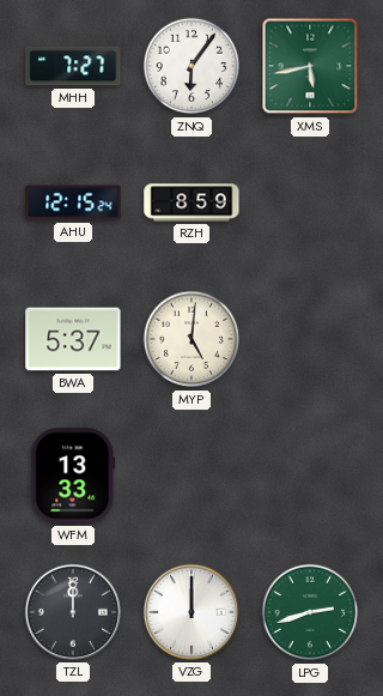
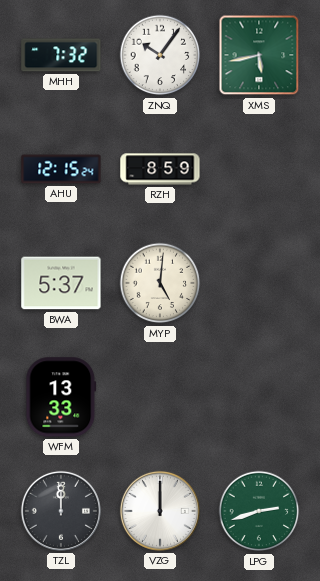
MHH: 7:27 -> 7:32
ZNQ: 6:06 -> 10:06
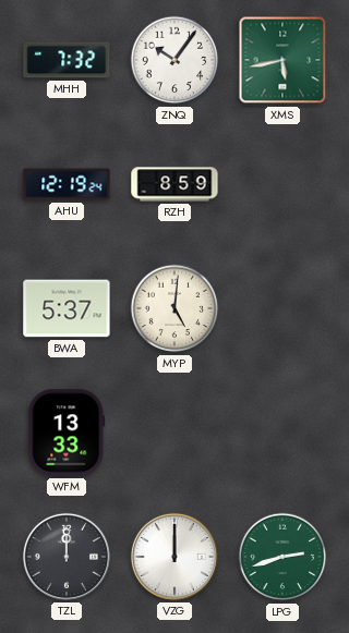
AHU: 12:15 -> 12:19
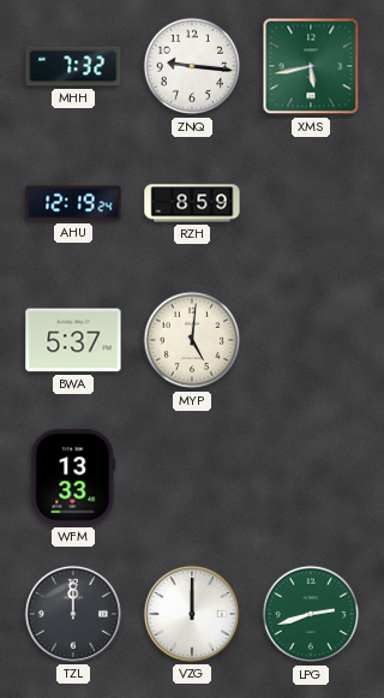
ZNQ: 10:06 -> 9:16
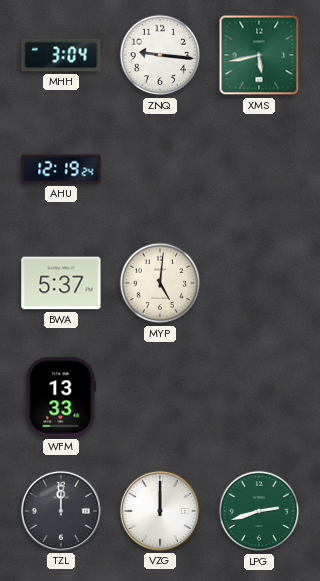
MHH: 7:32 -> 3:04
RZH: 8:59 -> none
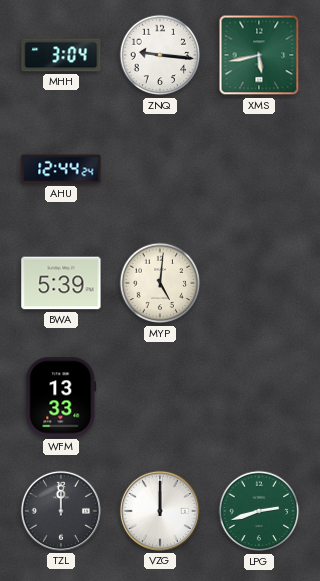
AHU: 12:19 -> 12:44
BWA: 5:37 -> 5:39
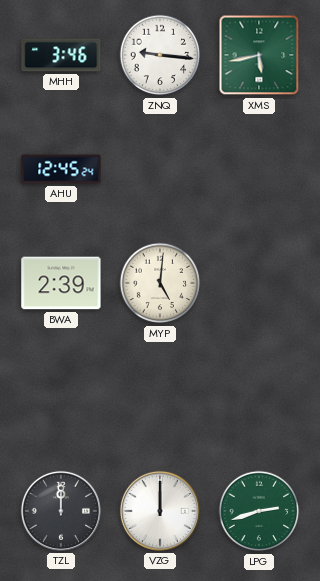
MHH: 3:04 -> 3:46
AHU: 12:44 -> 12:45
BWA: 5:39 -> 2:39
WFM: 13:33 -> none
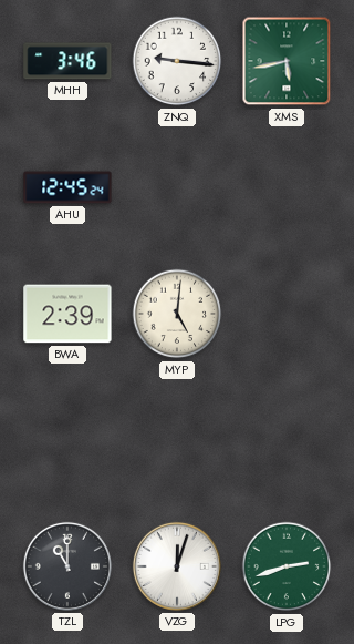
TZL: 12:00 -> 11:00
VZG: 12:00 -> 12:03
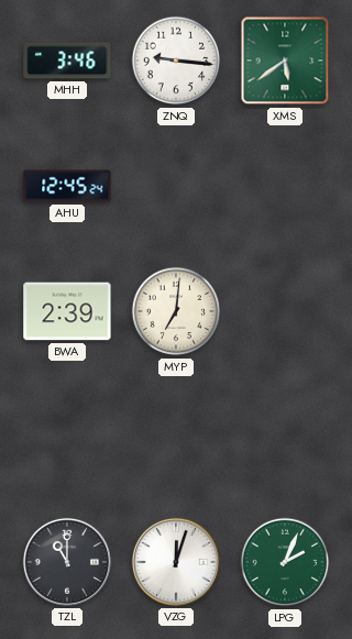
XMS: 5:43 -> 5:39
MYP: 5:01 -> 7:01
LPG: 2:42 -> 2:04
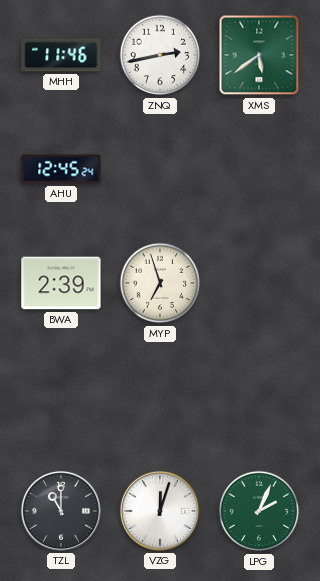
MHH: 3:46 -> 11:46
ZNQ: 9:16 -> 2:43
MYP: 7:01 -> 6:57
